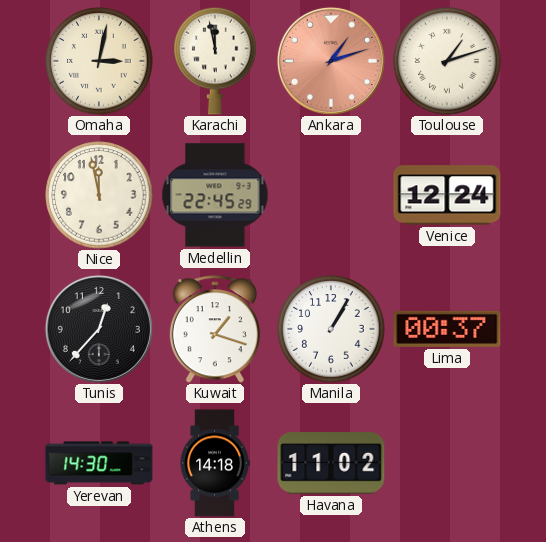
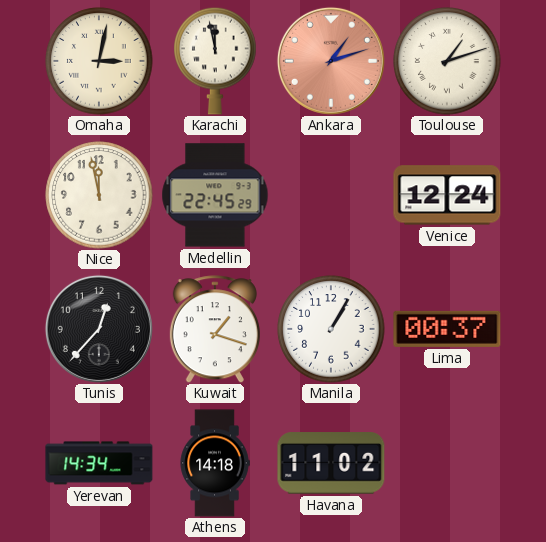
Yerevan: 14:30 -> 14:34
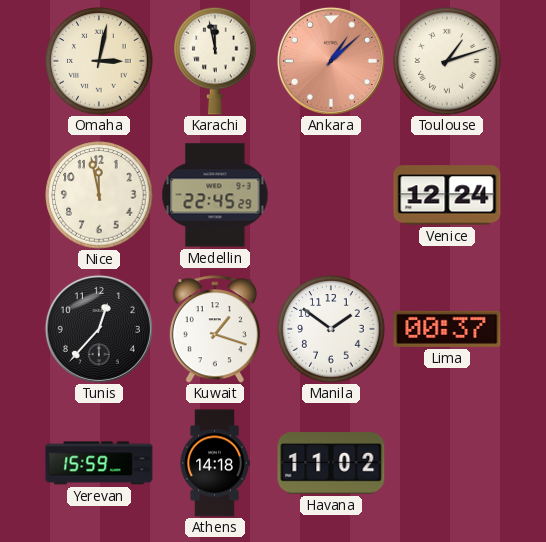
Ankara: 1:12 -> 1:08
Manila: 1:05 -> 1:51
Yerevan: 14:34 -> 15:59
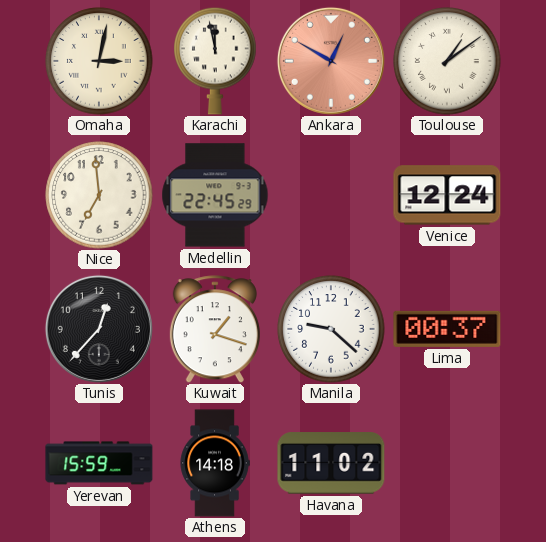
Ankara: 1:08 -> 12:50
Toulouse: 1:12 -> 1:09
Nice: 11:58 -> 6:59
Manila: 1:51 -> 9:22
